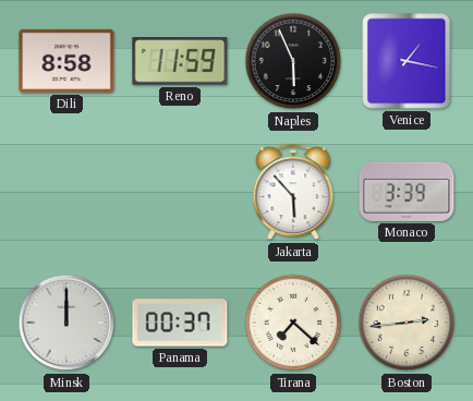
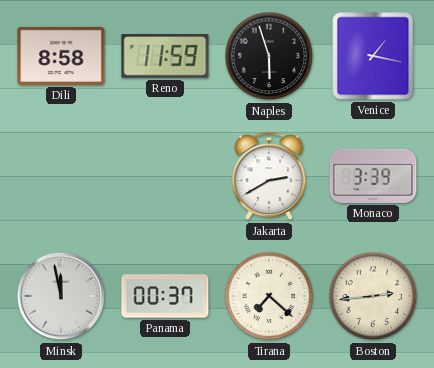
Naples: 5:56 -> 5:57
Jakarta: 5:53 -> 2:40
Minsk: 12:00 -> 11:58
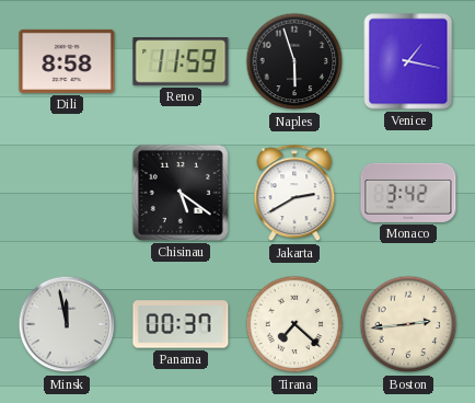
Chisinau: none -> 5:21
Monaco: 3:39 -> 3:42
